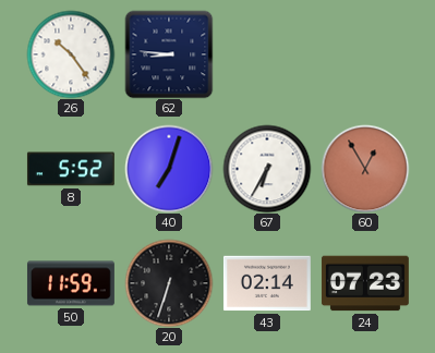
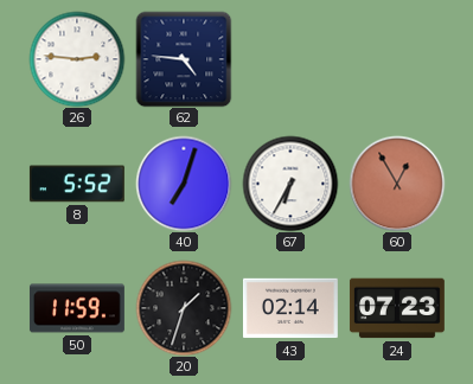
26: 10:24 -> 2:46
62: 8:46 -> 4:46
20: 6:33 -> 1:33
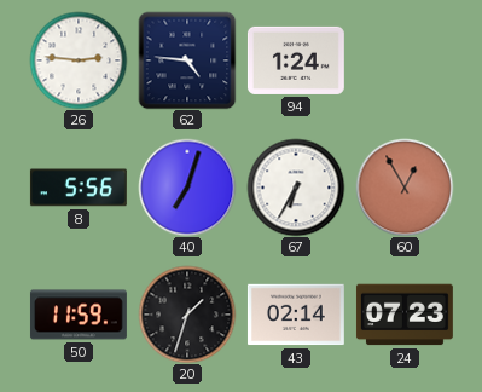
94: none -> 1:24
8: 5:52 -> 5:56
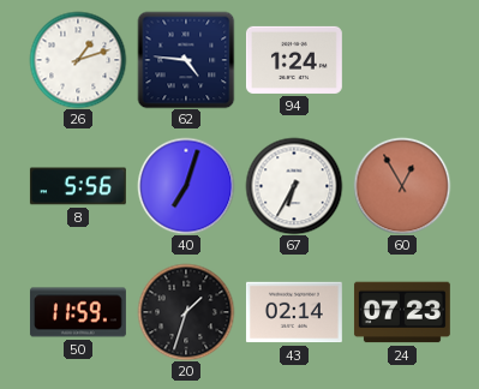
26: 2:46 -> 1:12
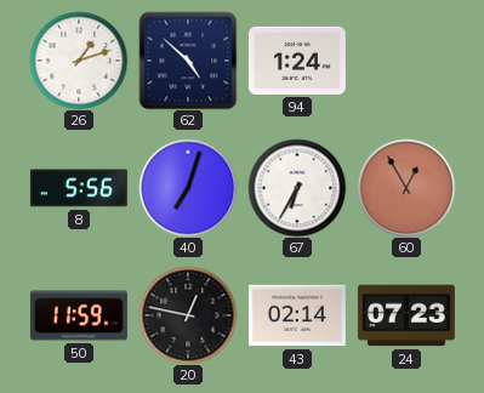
62: 4:46 -> 4:52
20: 1:33 -> 12:47
